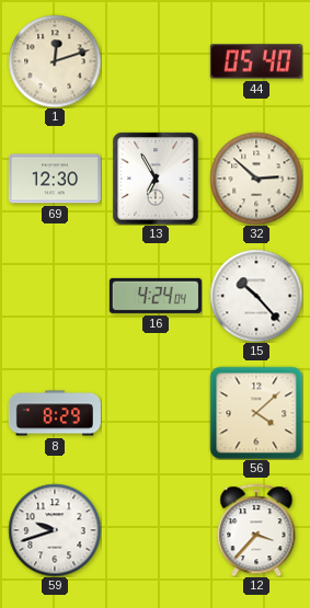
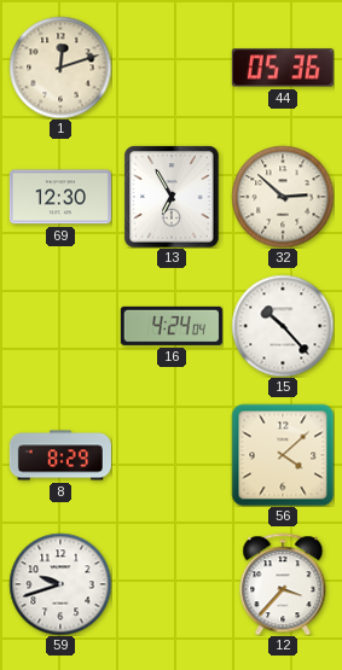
44: 05:40 -> 05:36
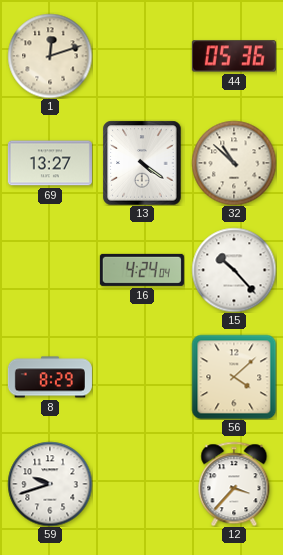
69: 12:30 -> 13:27
13: 6:55 -> 4:21
32: 2:52 -> 10:52
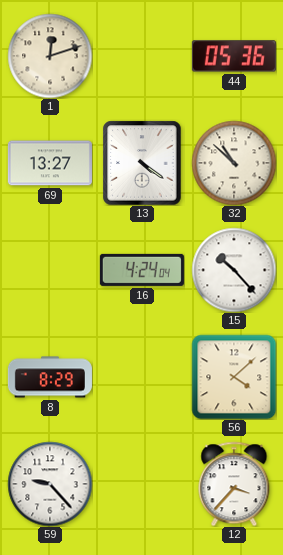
59: 9:42 -> 9:23
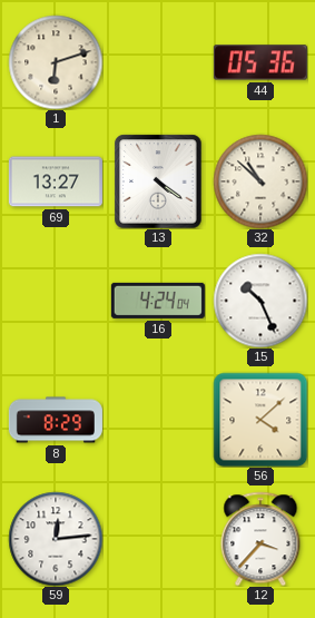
1: 12:12 -> 6:12
15: 10:23 -> 10:26
59: 9:23 -> 12:14
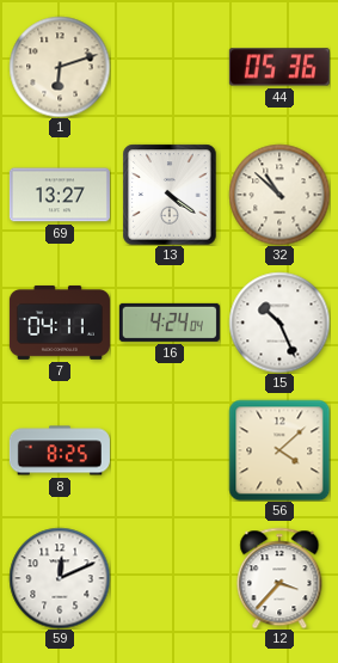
7: none -> 04:11
8: 8:29 -> 8:25
59: 12:14 -> 12:11
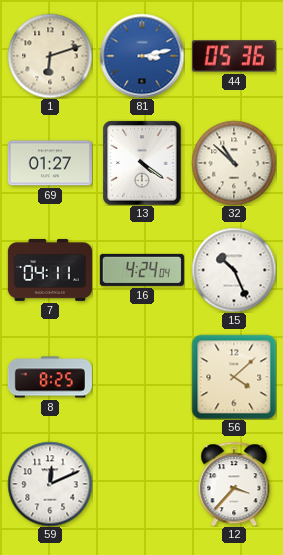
81: none -> 3:13
69: 13:27 -> 01:27
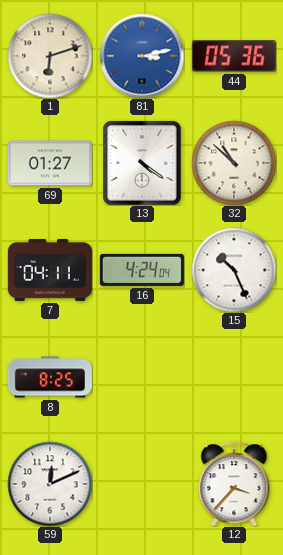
56: 4:08 -> none
